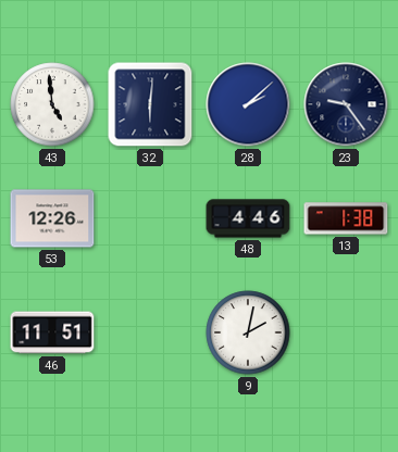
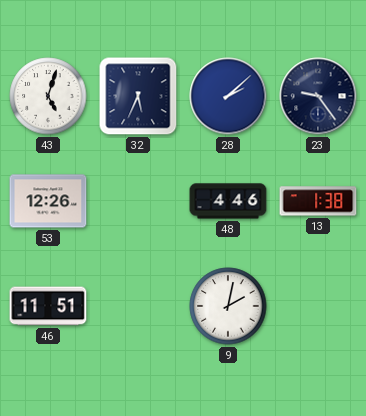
43: 4:59 -> 5:03
32: 6:01 -> 5:34
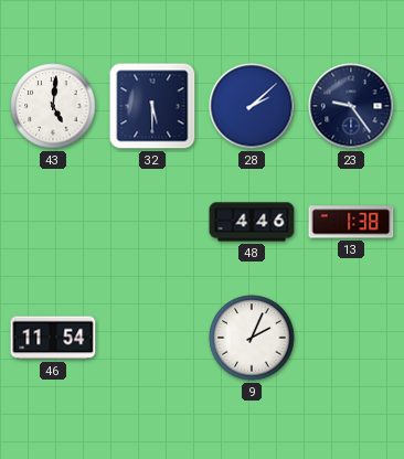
43: 5:03 -> 5:01
32: 5:34 -> 5:30
53: 12:26 -> none
46: 11:51 -> 11:54
9: 2:02 -> 2:04
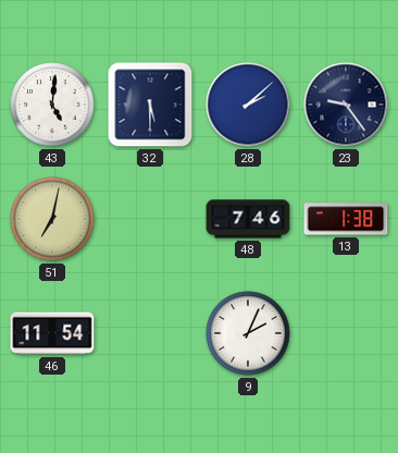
51: none -> 7:02
48: 4:46 -> 7:46
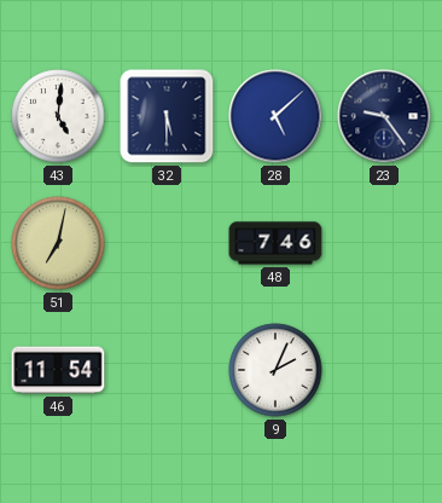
28: 2:08 -> 5:08
13: 1:38 -> none
